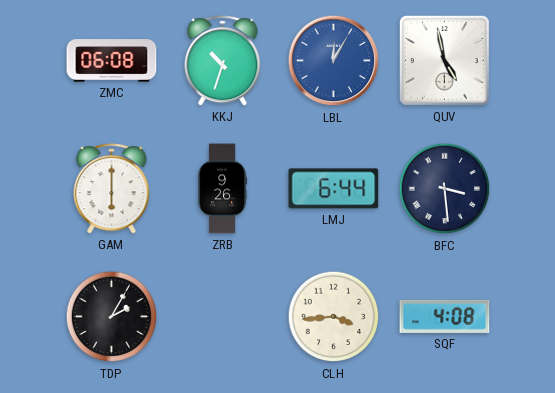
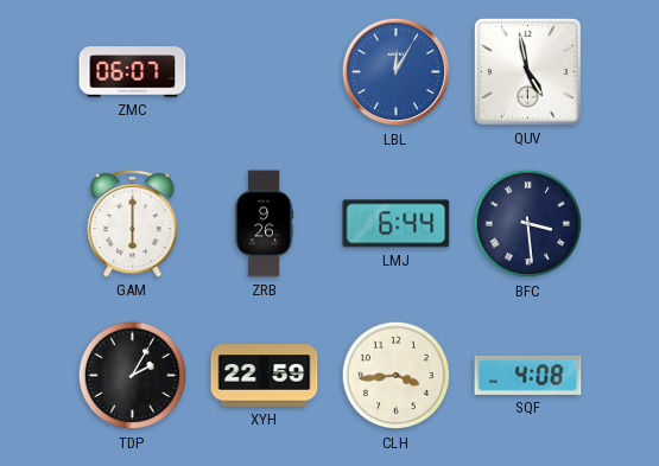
ZMC: 06:08 -> 06:07
KKJ: 10:33 -> none
XYH: none -> 22:59
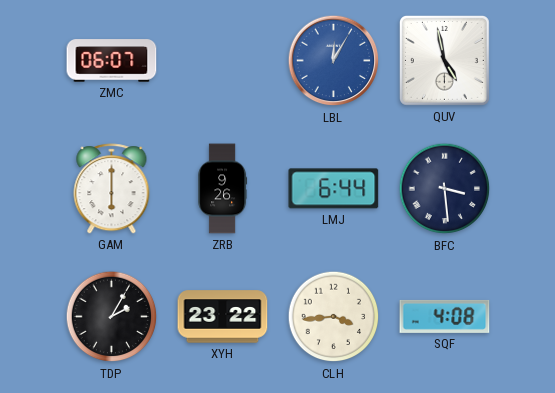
XYH: 22:59 -> 23:22
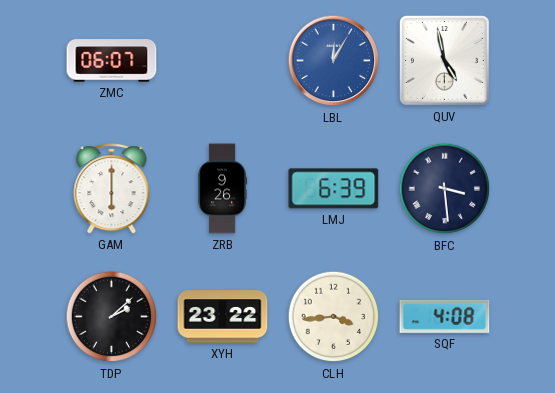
LMJ: 6:44 -> 6:39
TDP: 2:05 -> 2:08
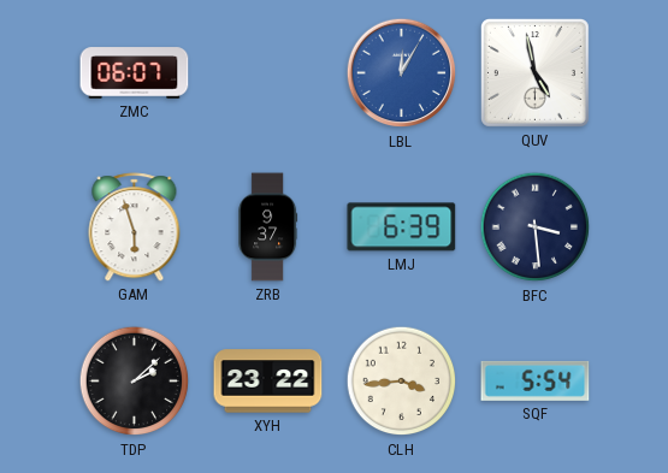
GAM: 6:00 -> 5:57
ZRB: 9:26 -> 9:37
SQF: 4:08 -> 5:54
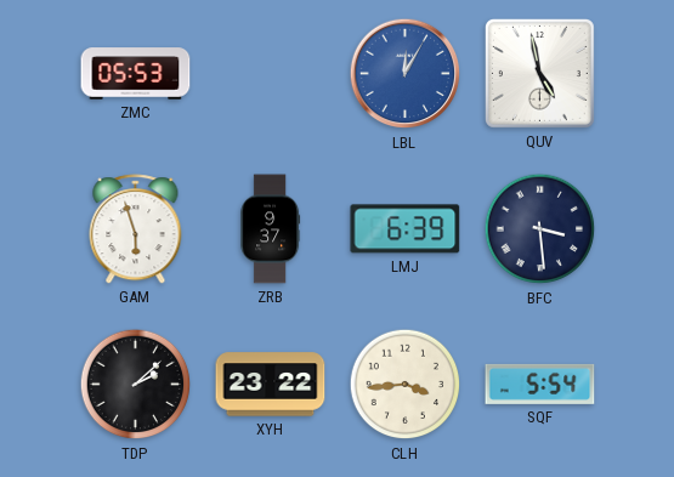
ZMC: 06:07 -> 05:53
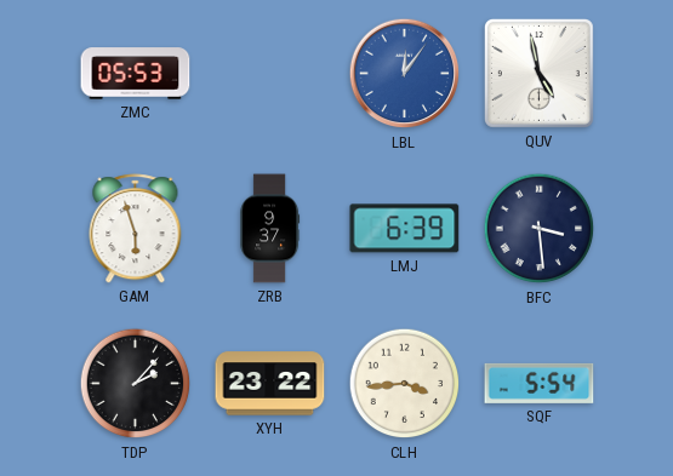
LBL: 12:05 -> 12:06
TDP: 2:08 -> 2:07
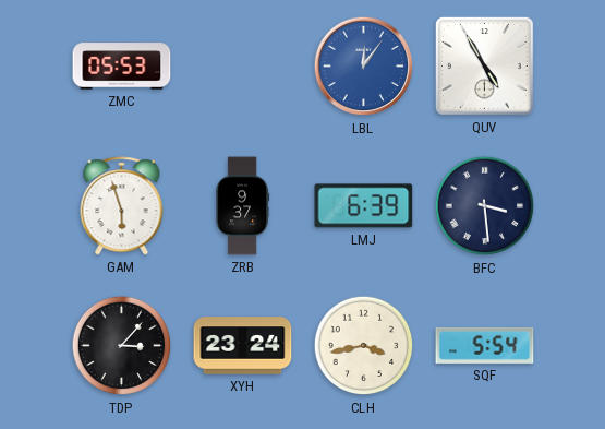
QUV: 4:58 -> 4:55
TDP: 2:07 -> 3:07
XYH: 23:22 -> 23:24
CLH: 3:44 -> 3:43
